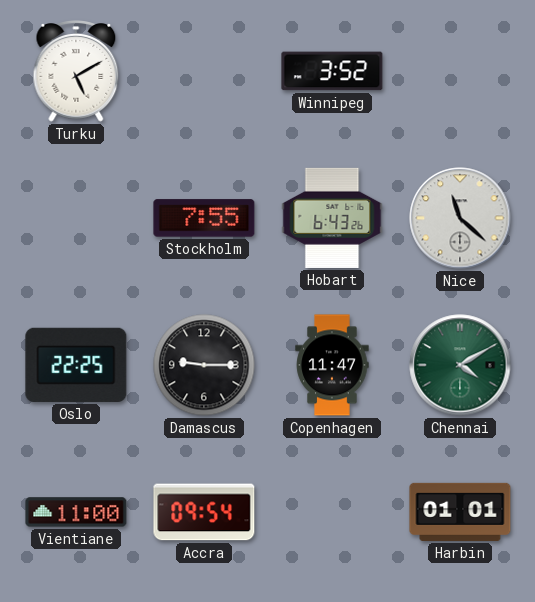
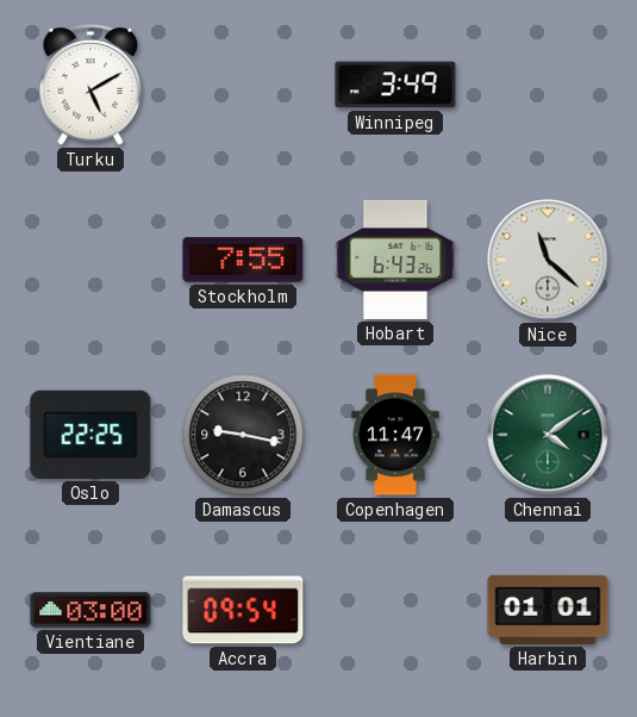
Winnipeg: 3:52 -> 3:49
Damascus: 9:15 -> 9:17
Chennai: 4:10 -> 4:09
Vientiane: 11:00 -> 03:00
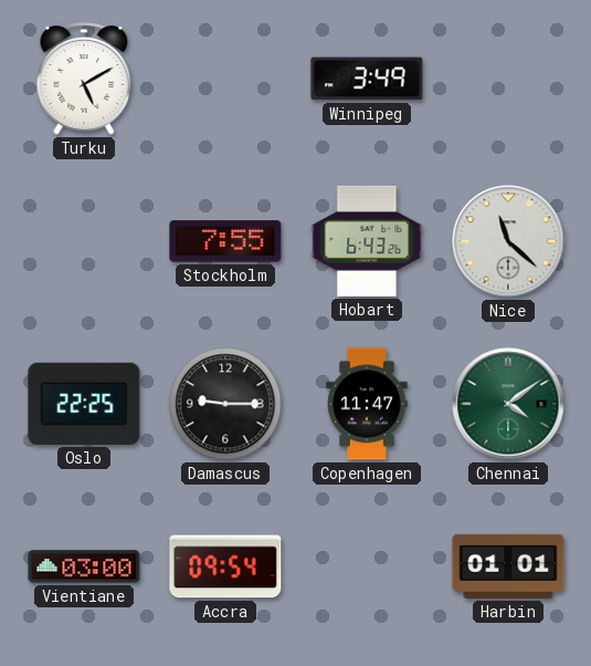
Damascus: 9:17 -> 9:15
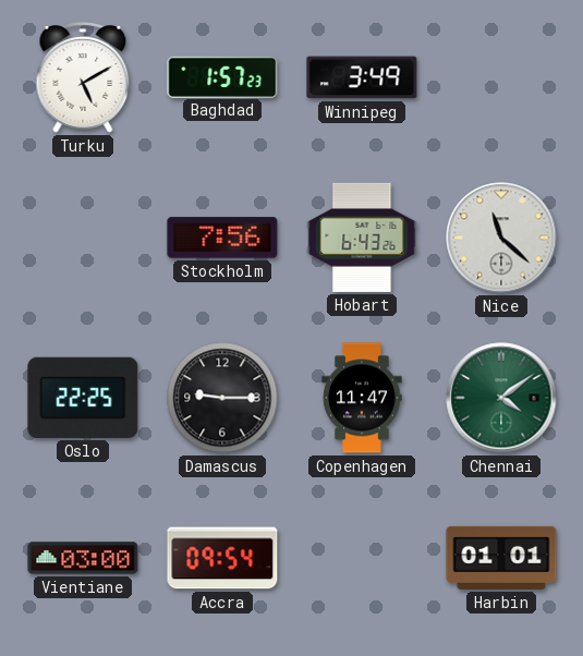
Baghdad: none -> 1:57
Stockholm: 7:55 -> 7:56
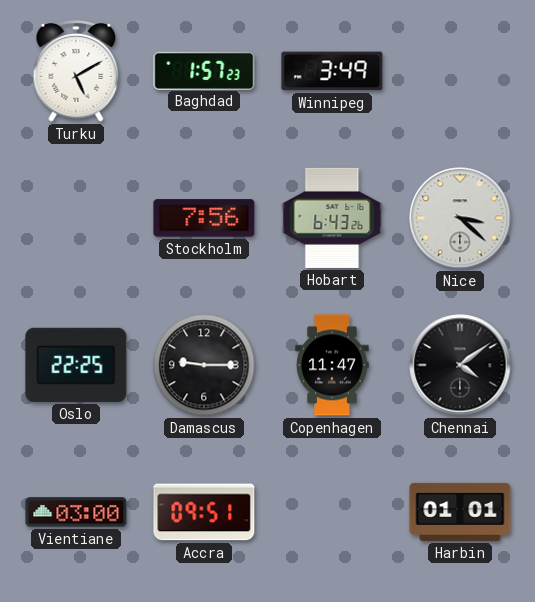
Nice: 11:22 -> 3:22
Chennai dial: green -> black
Accra: 09:54 -> 09:51
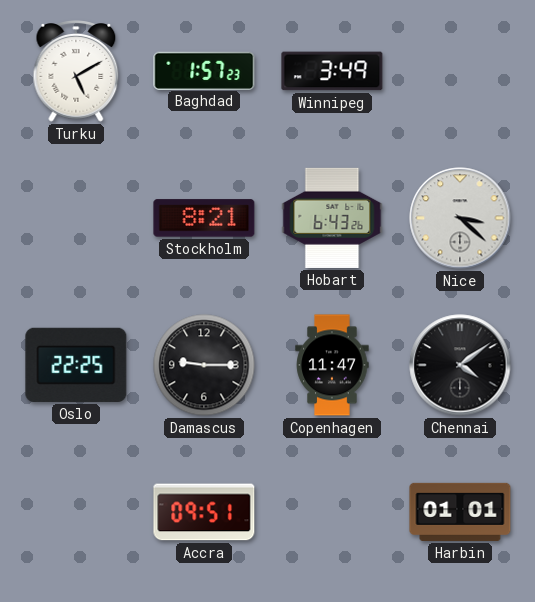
Stockholm: 7:56 -> 8:21
Vientiane: 03:00 -> none
